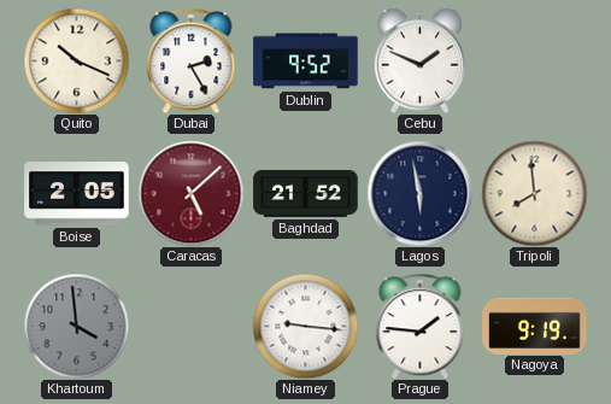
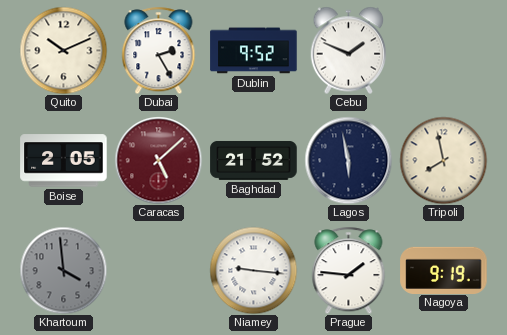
Quito: 10:19 -> 10:11
Tripoli: 7:59 -> 7:58
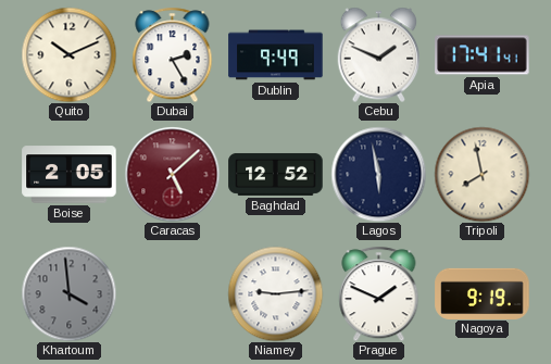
Dublin: 9:52 -> 9:49
Apia: none -> 17:41
Baghdad: 21:52 -> 12:52
Niamey: 9:16 -> 9:14
Prague: 1:46 -> 1:49
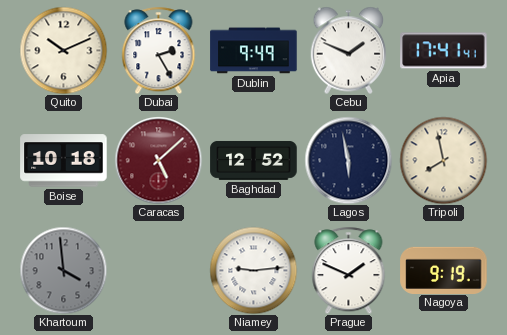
Boise: 2:05 -> 10:18
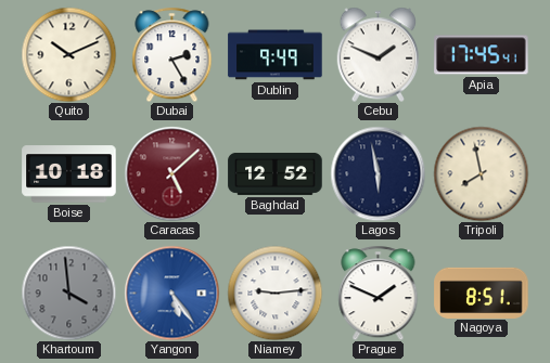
Apia: 17:41 -> 17:45
Yangon: none -> 5:24
Nagoya: 9:19 -> 8:51
